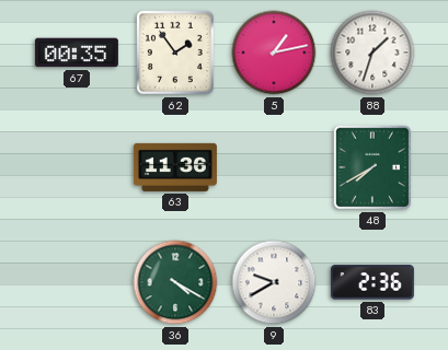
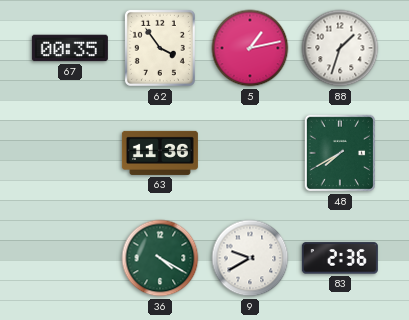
62: 1:54 -> 3:54
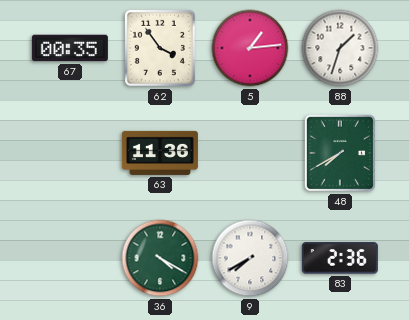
5: 1:13 -> 1:14
9: 9:40 -> 7:40
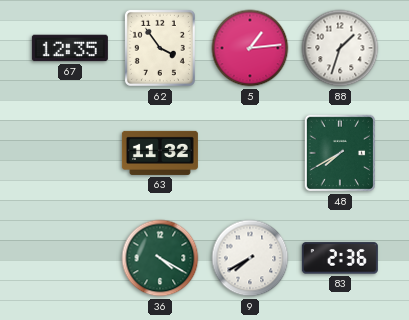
67: 00:35 -> 12:35
63: 11:36 -> 11:32
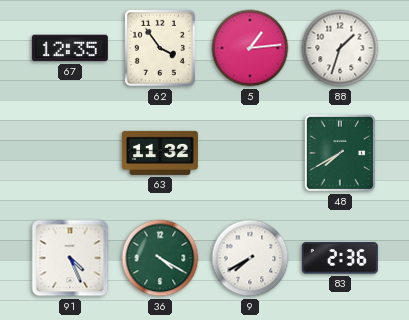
91: none -> 4:26
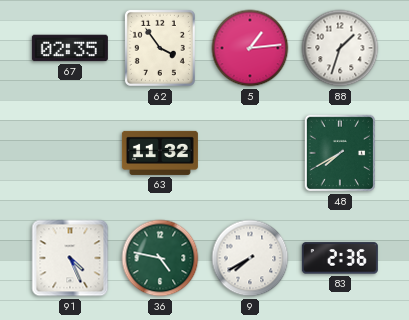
67: 12:35 -> 02:35
36: 4:20 -> 4:47
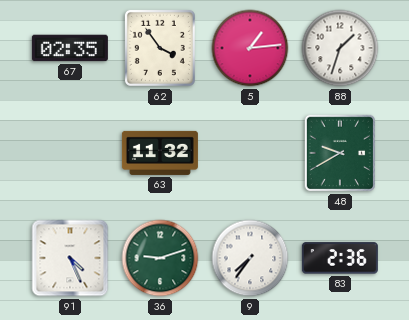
48: 7:40 -> 9:40
36: 4:47 -> 9:12
9: 7:40 -> 7:36
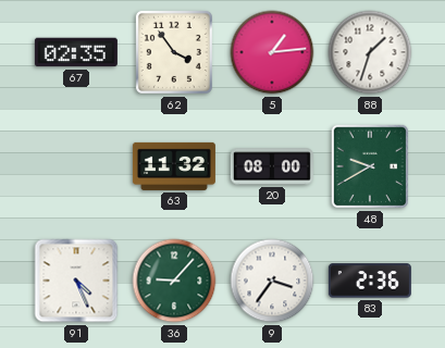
20: none -> 08:00
36: 9:12 -> 9:07
9: 7:36 -> 3:36
